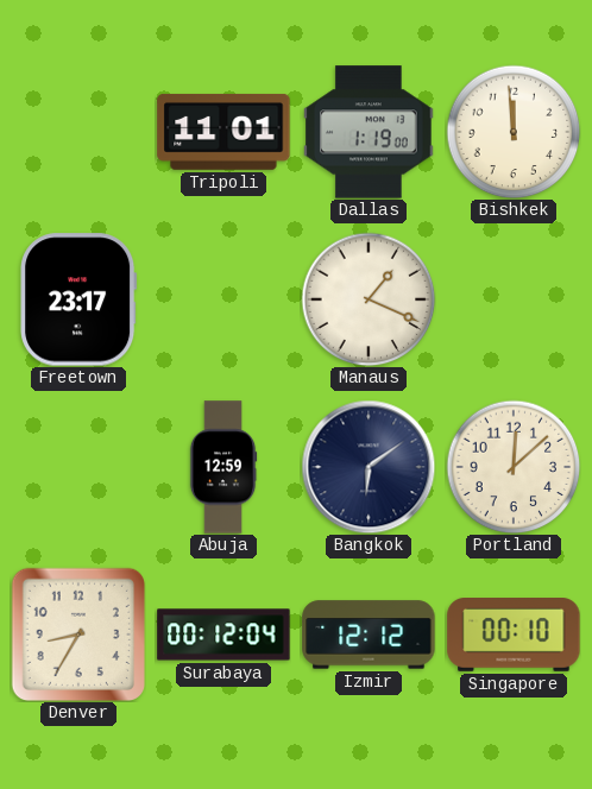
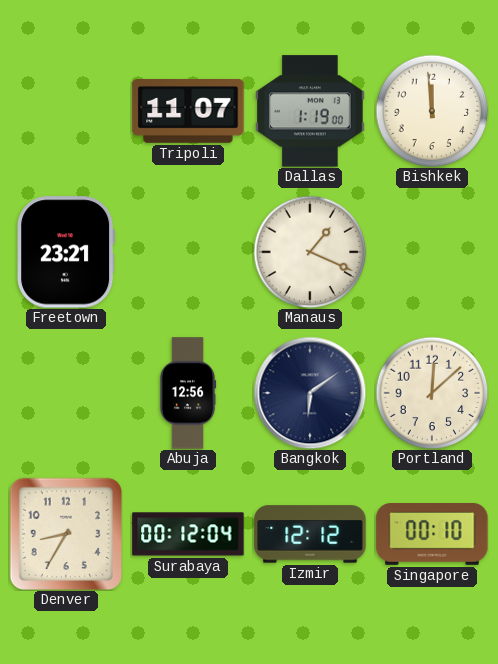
Tripoli: 11:01 -> 11:07
Freetown: 23:17 -> 23:21
Abuja: 12:59 -> 12:56
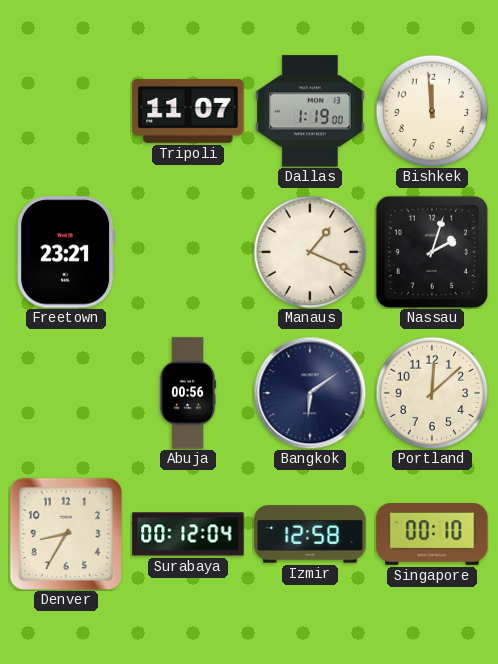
Nassau: none -> 2:03
Abuja: 12:56 -> 00:56
Izmir: 12:12 -> 12:58
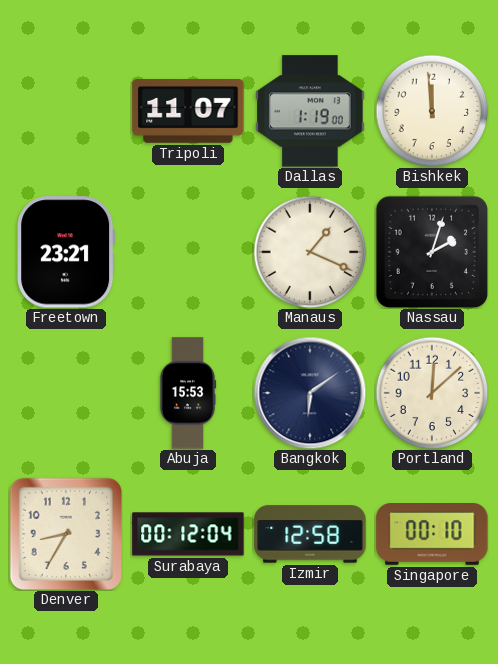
Abuja: 00:56 -> 15:53
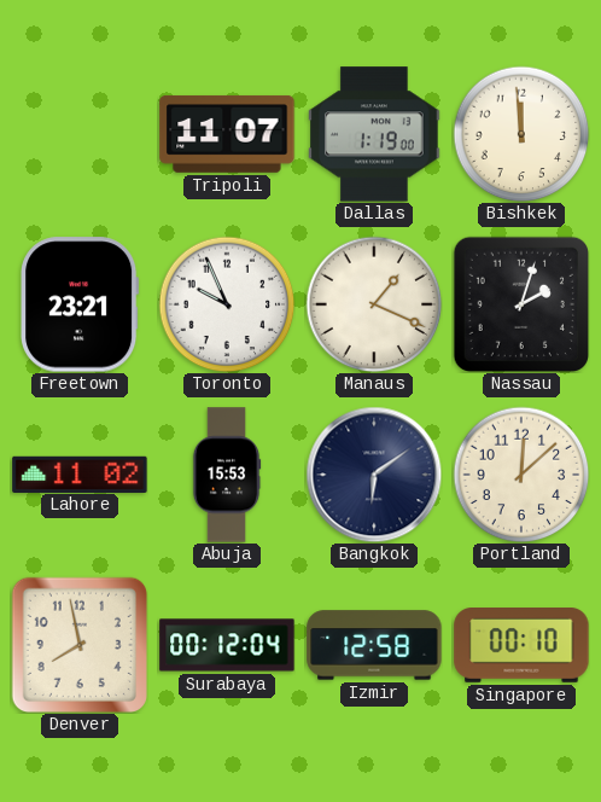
Toronto: none -> 9:56
Lahore: none -> 11:02
Denver: 8:35 -> 7:58
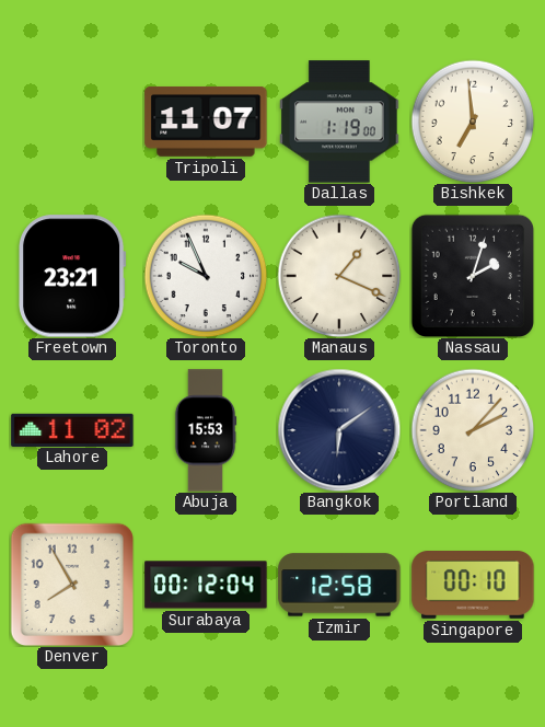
Bishkek: 11:59 -> 6:59
Portland: 12:08 -> 2:07
Denver: 7:58 -> 7:55
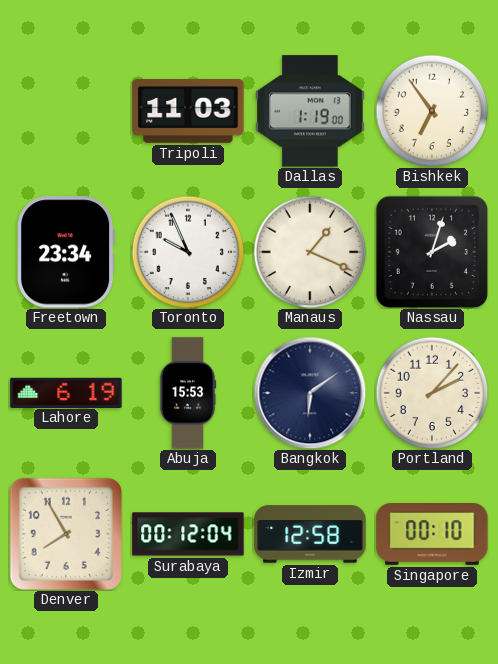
Tripoli: 11:07 -> 11:03
Bishkek: 6:59 -> 6:54
Freetown: 23:21 -> 23:34
Lahore: 11:02 -> 6:19
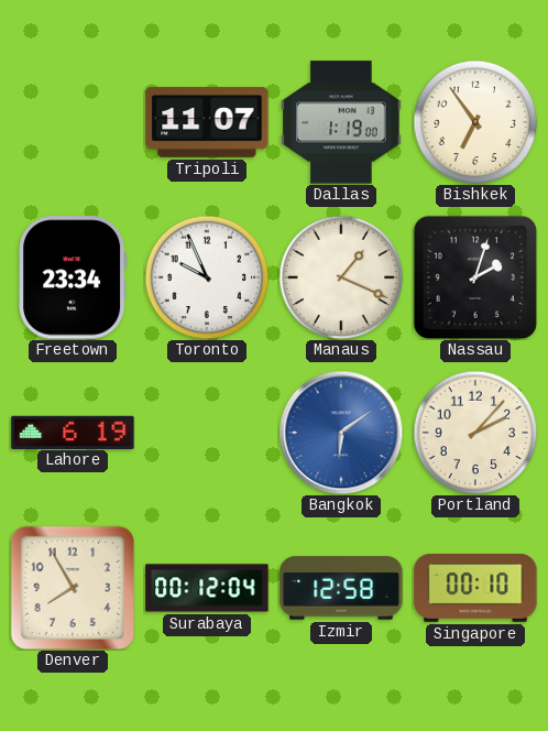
Tripoli: 11:03 -> 11:07
Abuja: 15:53 -> none
Bangkok dial: navy -> blue
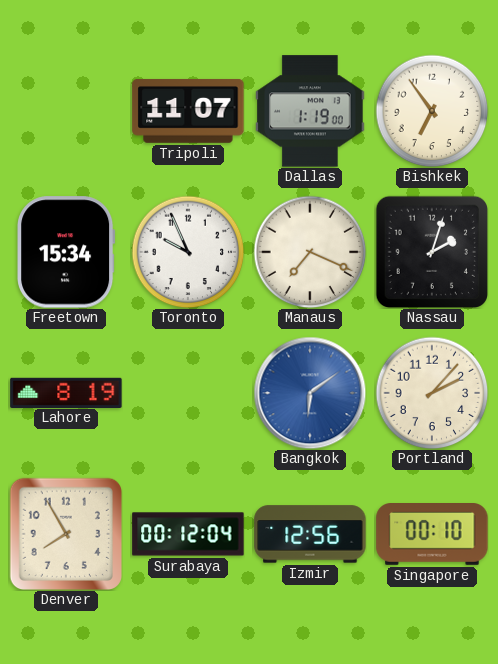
Freetown: 23:34 -> 15:34
Manaus: 1:19 -> 7:19
Lahore: 6:19 -> 8:19
Izmir: 12:58 -> 12:56
